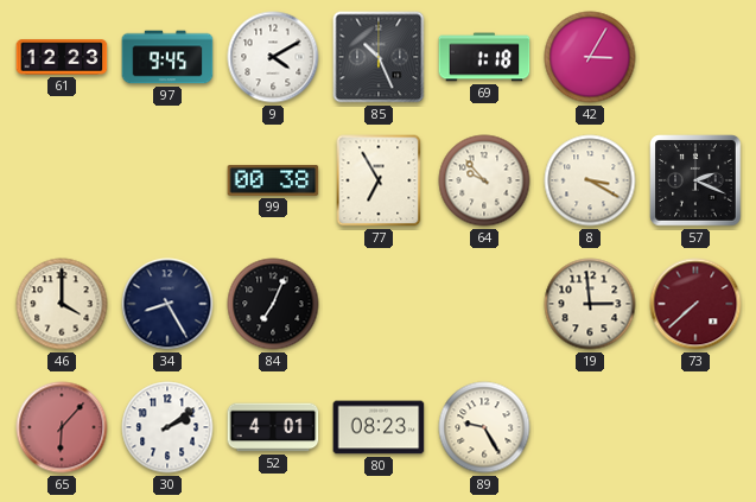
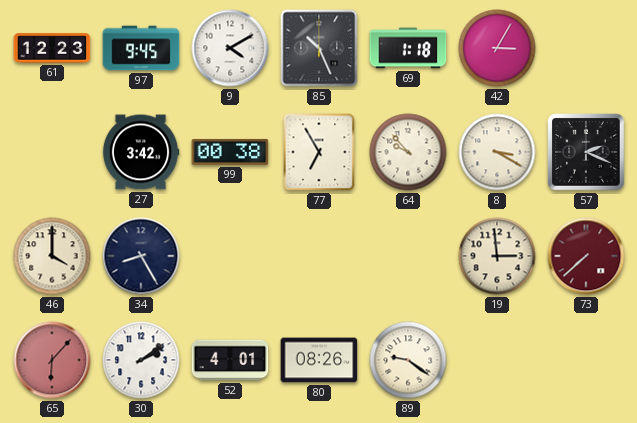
27: none -> 3:42
84: 7:04 -> none
80: 08:23 -> 08:26
89: 9:25 -> 9:21
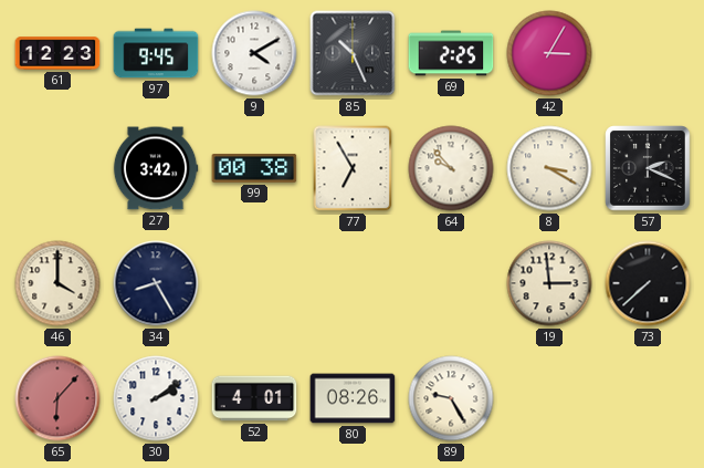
69: 1:18 -> 2:25
73 dial: burgundy -> black
89: 9:21 -> 9:25
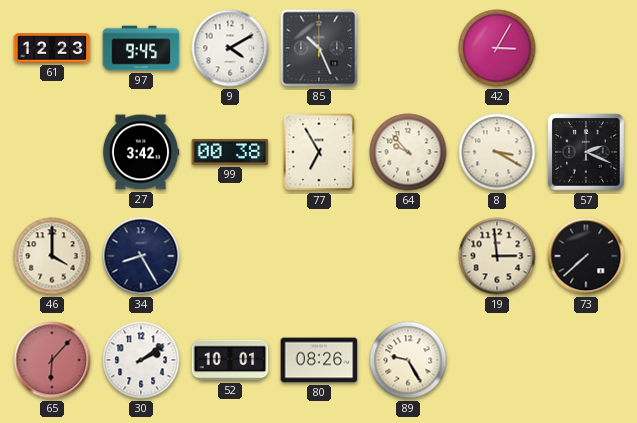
69: 2:25 -> none
52: 4:01 -> 10:01
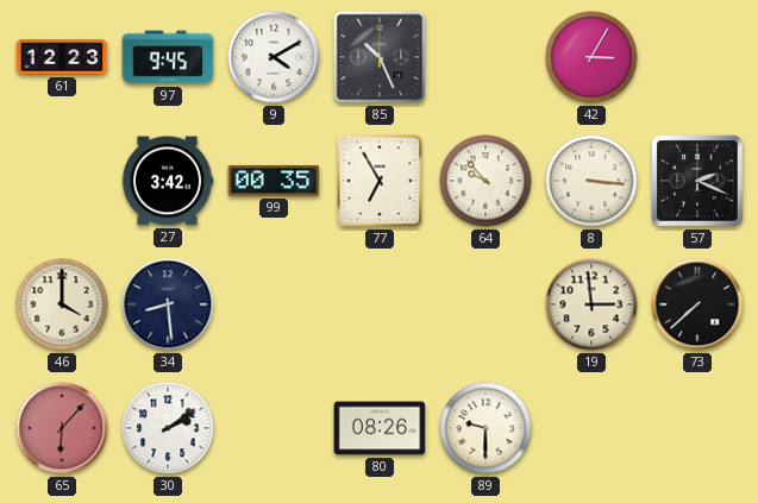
99: 00:38 -> 00:35
8: 3:20 -> 3:16
34: 8:25 -> 8:29
52: 10:01 -> none
89: 9:25 -> 9:30
